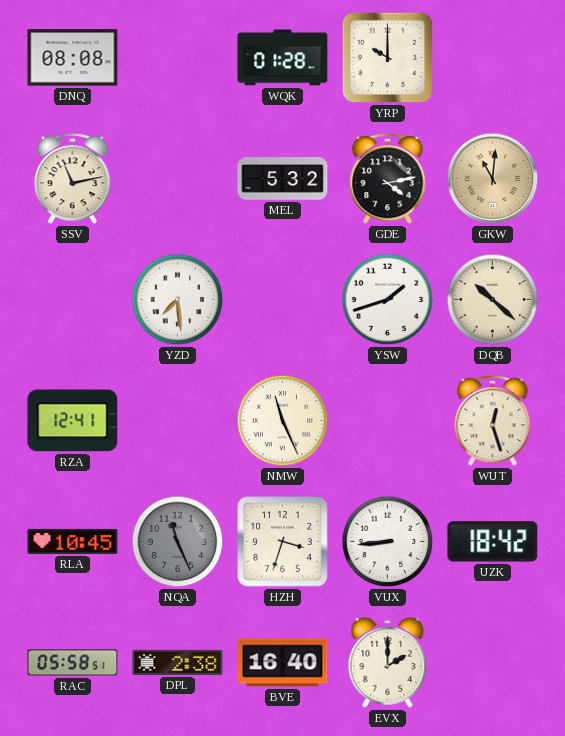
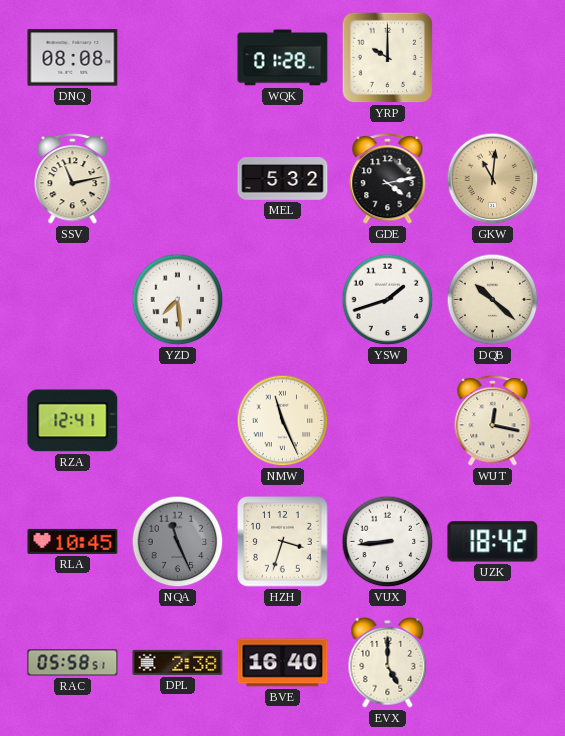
WUT: 12:27 -> 12:17
EVX: 2:00 -> 5:00
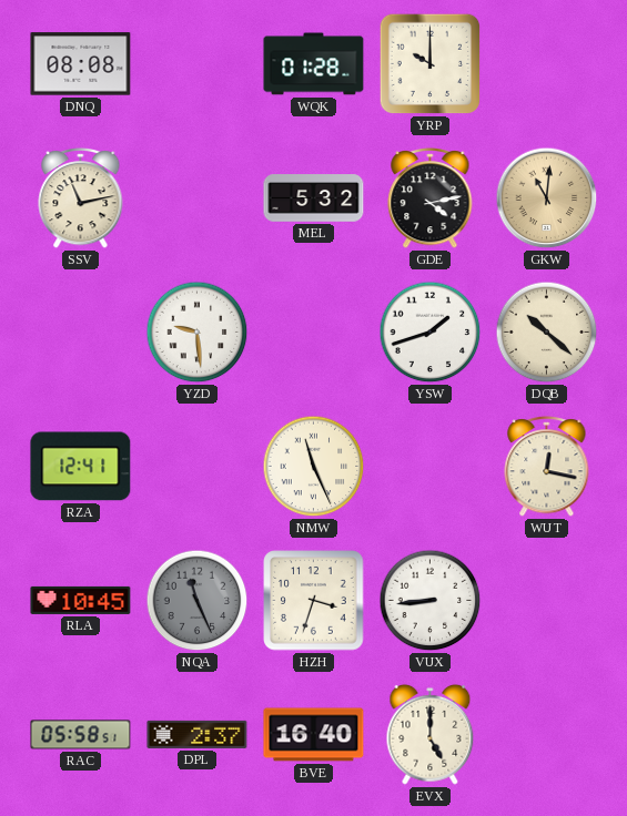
YZD: 7:29 -> 9:29
UZK: 18:42 -> none
DPL: 2:38 -> 2:37
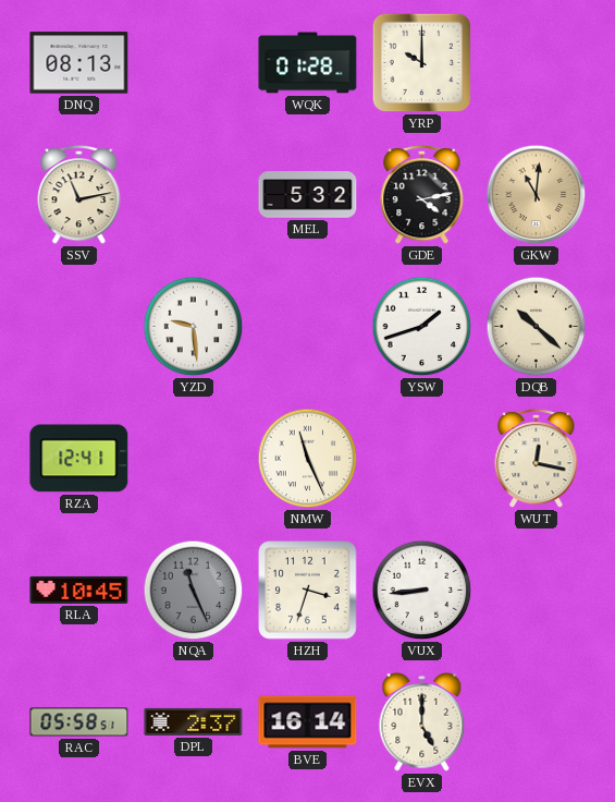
DNQ: 08:08 -> 08:13
BVE: 16:40 -> 16:14
